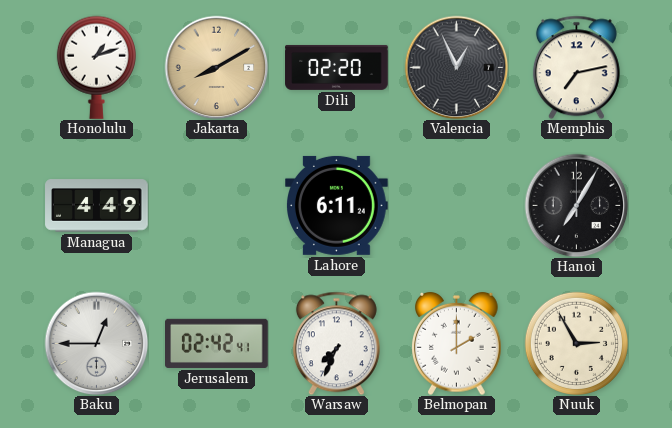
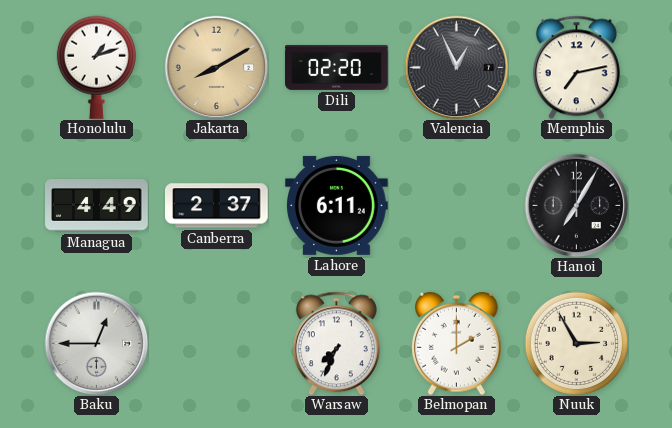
Canberra: none -> 2:37
Jerusalem: 02:42 -> none
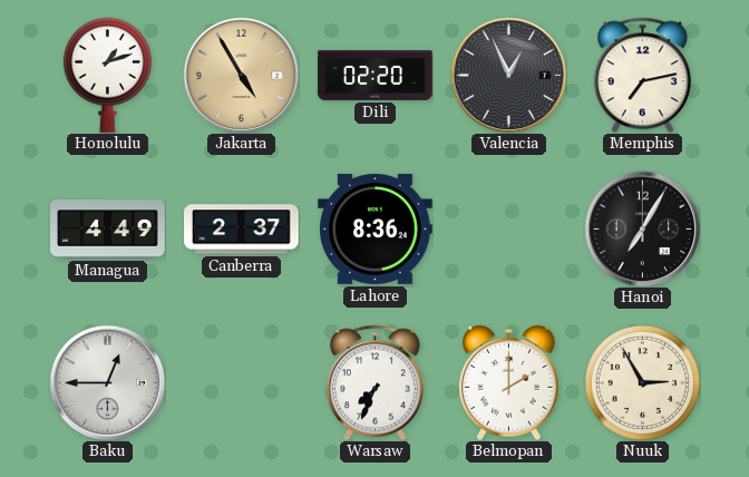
Jakarta: 8:10 -> 4:55
Lahore: 6:11 -> 8:36
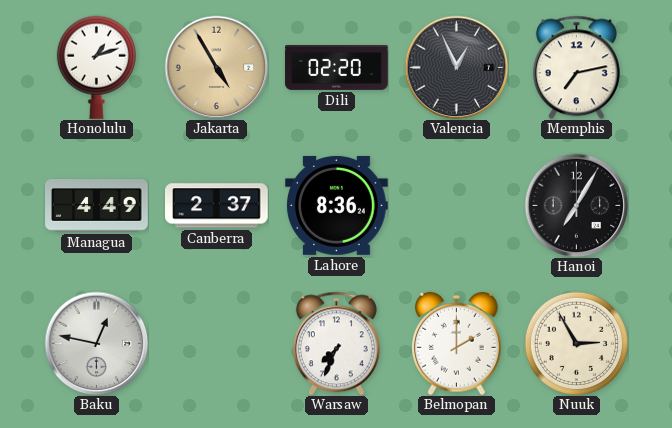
Baku: 12:45 -> 12:47
